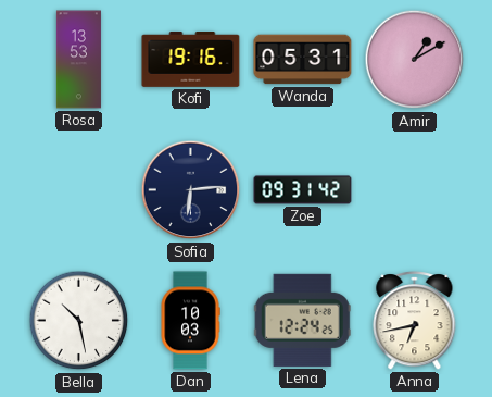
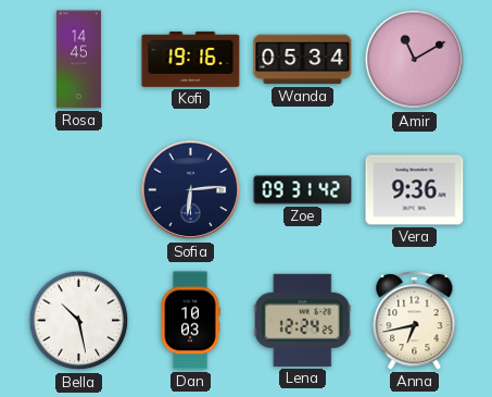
Rosa: 13:53 -> 14:45
Wanda: 05:31 -> 05:34
Amir: 1:10 -> 11:10
Vera: none -> 9:36
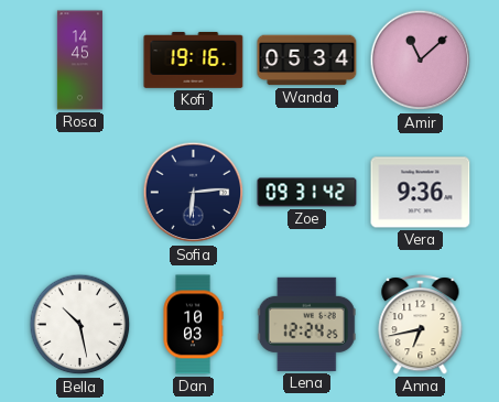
Amir: 11:10 -> 11:08
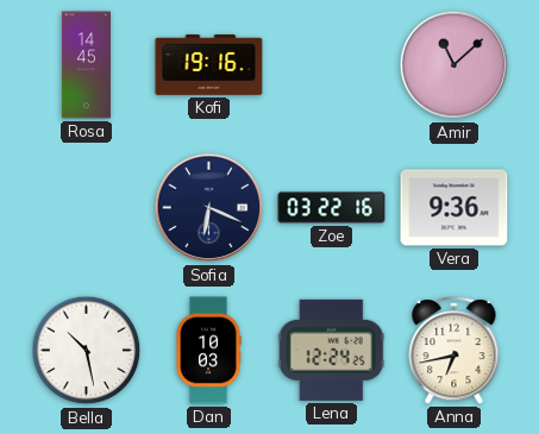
Wanda: 05:34 -> none
Sofia: 6:14 -> 6:19
Zoe: 09:31 -> 03:22
